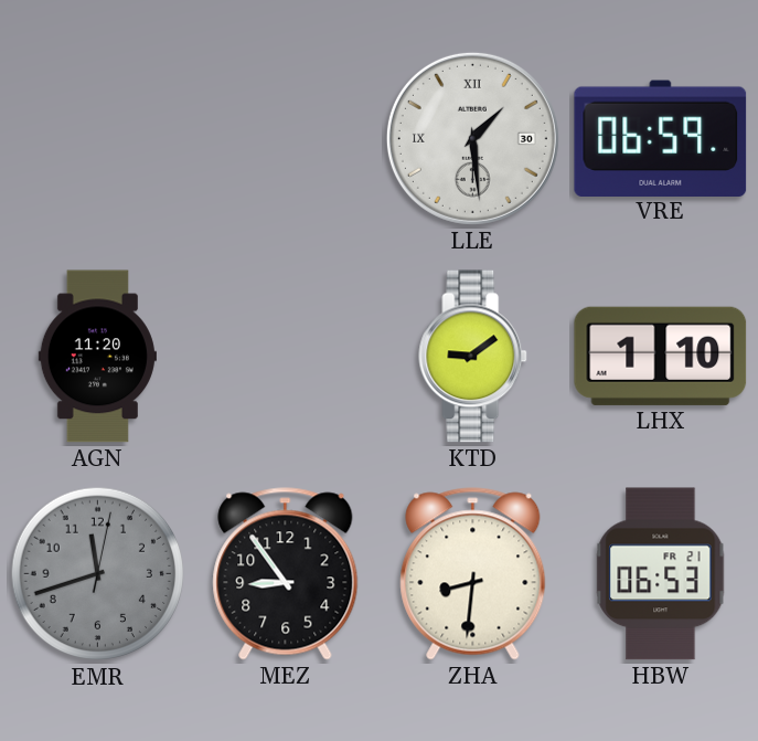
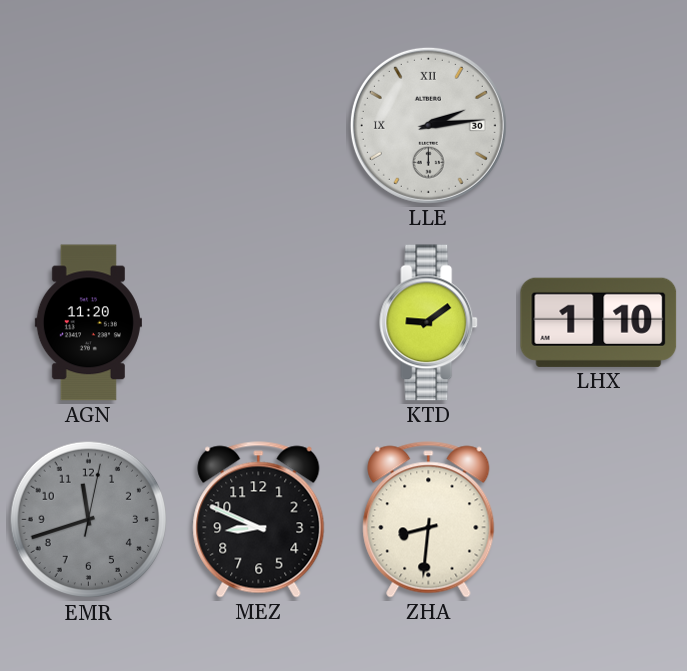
LLE: 1:29 -> 2:14
VRE: 06:59 -> none
MEZ: 8:54 -> 8:49
HBW: 06:53 -> none
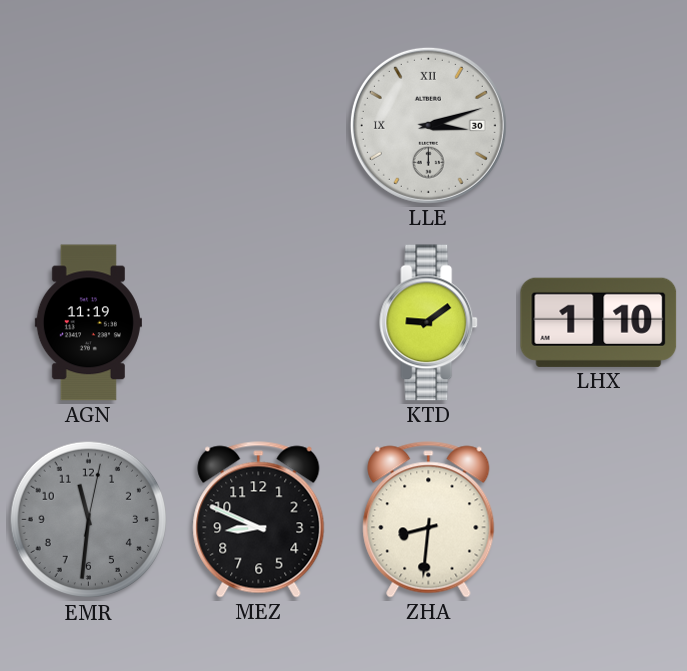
LLE: 2:14 -> 3:12
AGN: 11:20 -> 11:19
EMR: 11:42 -> 11:31
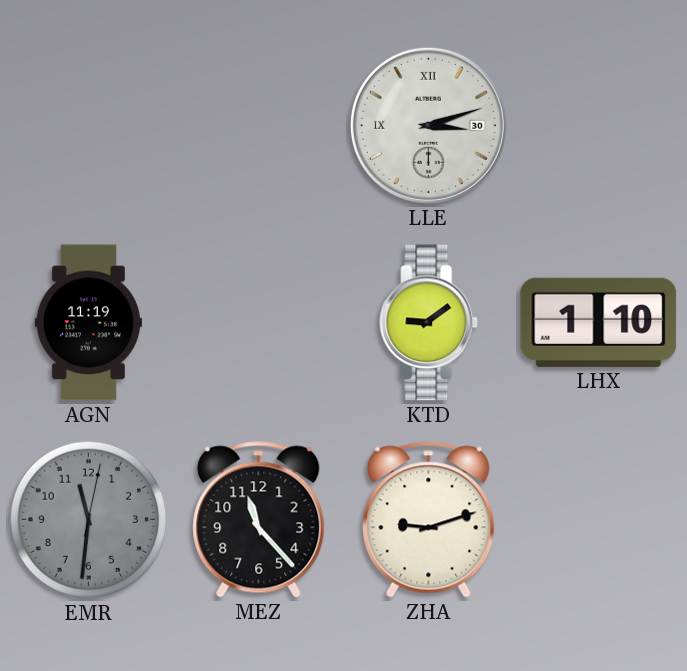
MEZ: 8:49 -> 11:23
ZHA: 8:31 -> 9:12
